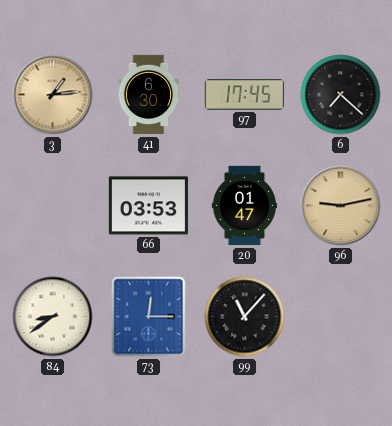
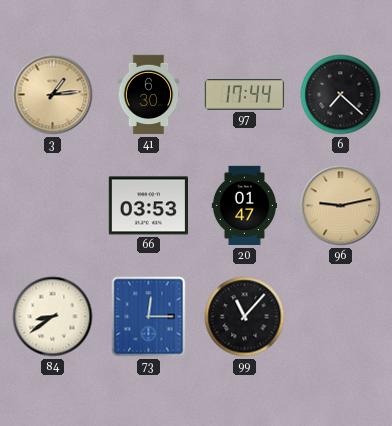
97: 17:45 -> 17:44
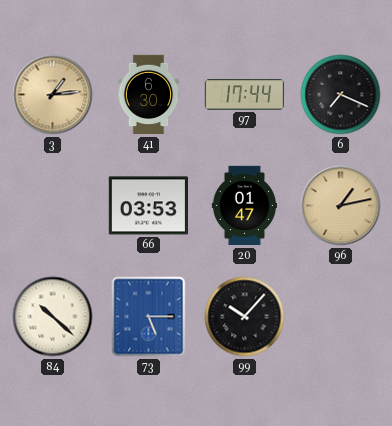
6: 7:22 -> 7:19
96: 9:13 -> 1:13
84: 8:39 -> 10:22
73: 12:15 -> 5:15
99: 11:07 -> 10:07
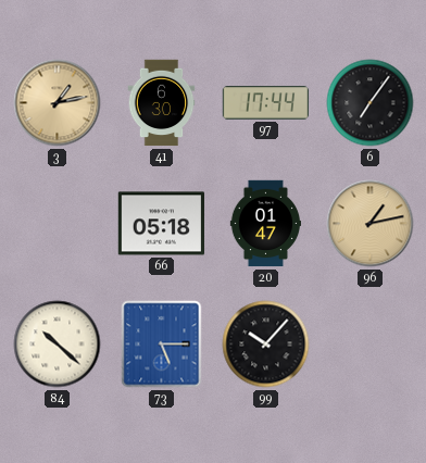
3: 1:14 -> 1:13
6: 7:19 -> 7:06
66: 03:53 -> 05:18
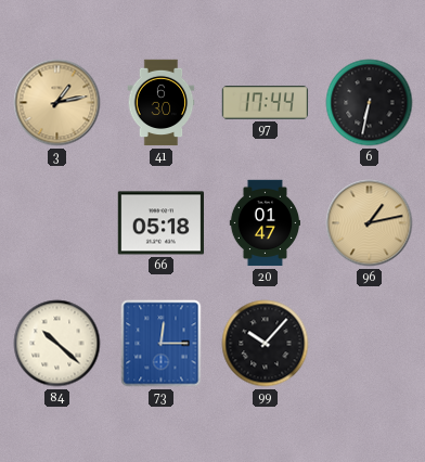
6: 7:06 -> 6:32
73: 5:15 -> 12:15
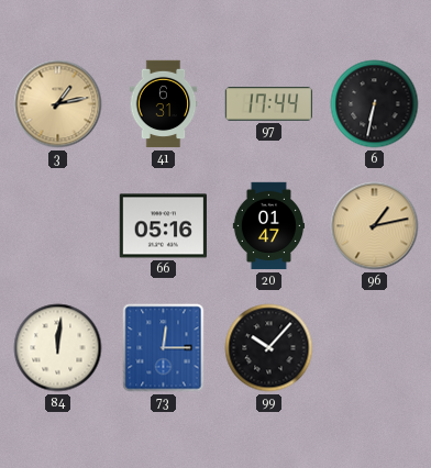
41: 6:30 -> 6:31
66: 05:18 -> 05:16
84: 10:22 -> 12:01
